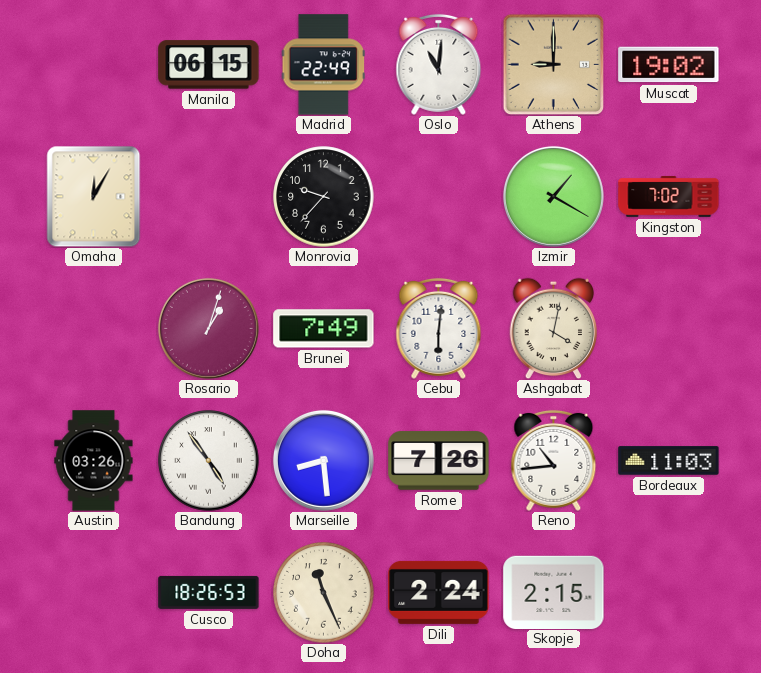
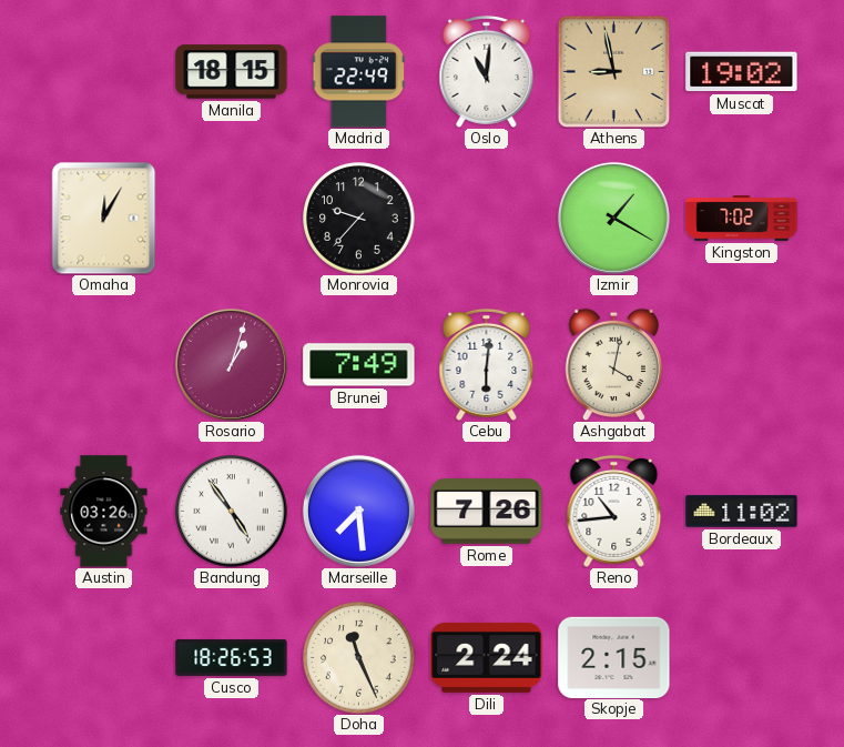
Manila: 06:15 -> 18:15
Athens: 9:00 -> 8:58
Marseille: 8:29 -> 7:29
Bordeaux: 11:03 -> 11:02
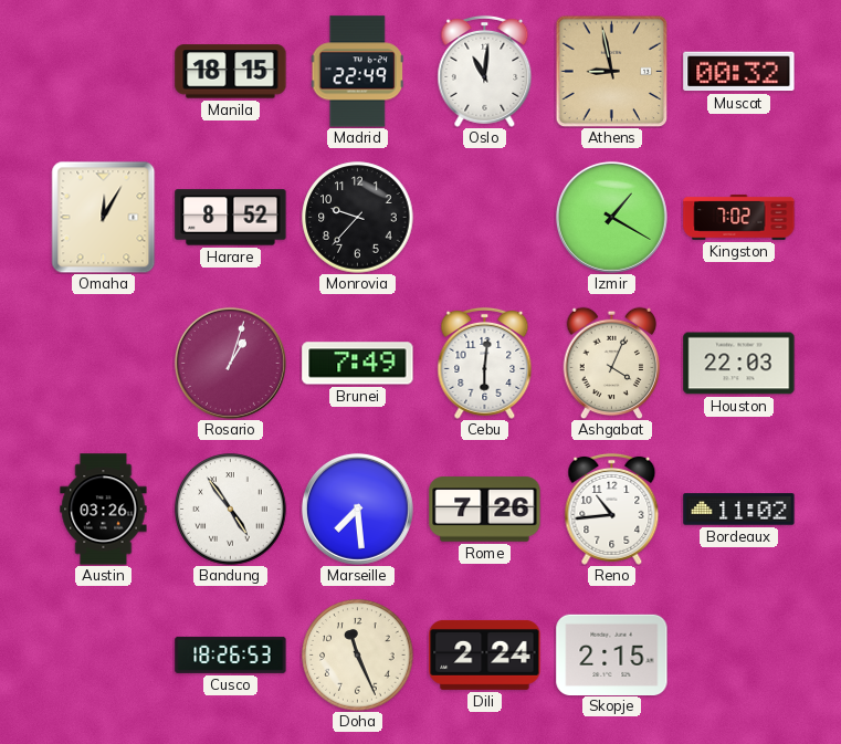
Muscat: 19:02 -> 00:32
Harare: none -> 8:52
Ashgabat: 4:02 -> 4:04
Houston: none -> 22:03
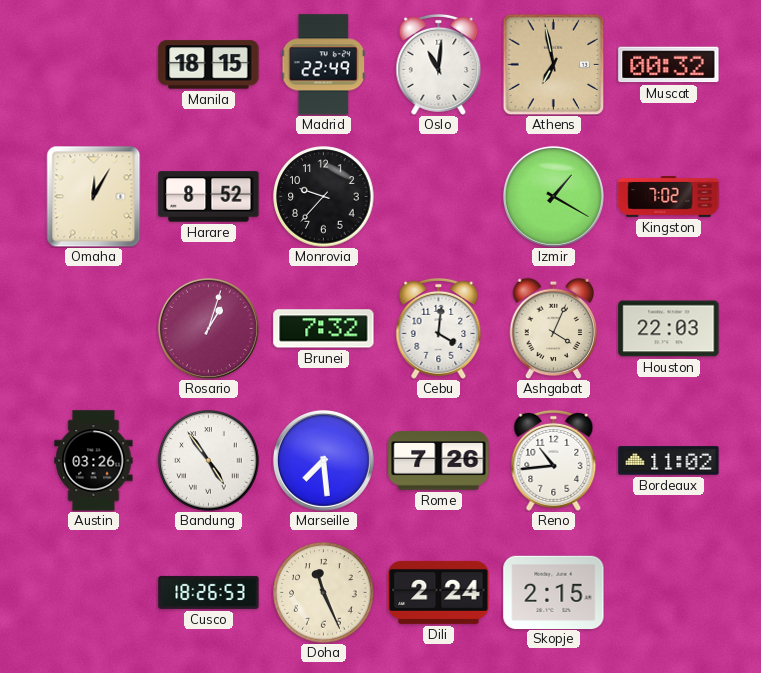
Athens: 8:58 -> 6:58
Brunei: 7:49 -> 7:32
Cebu: 6:01 -> 4:01
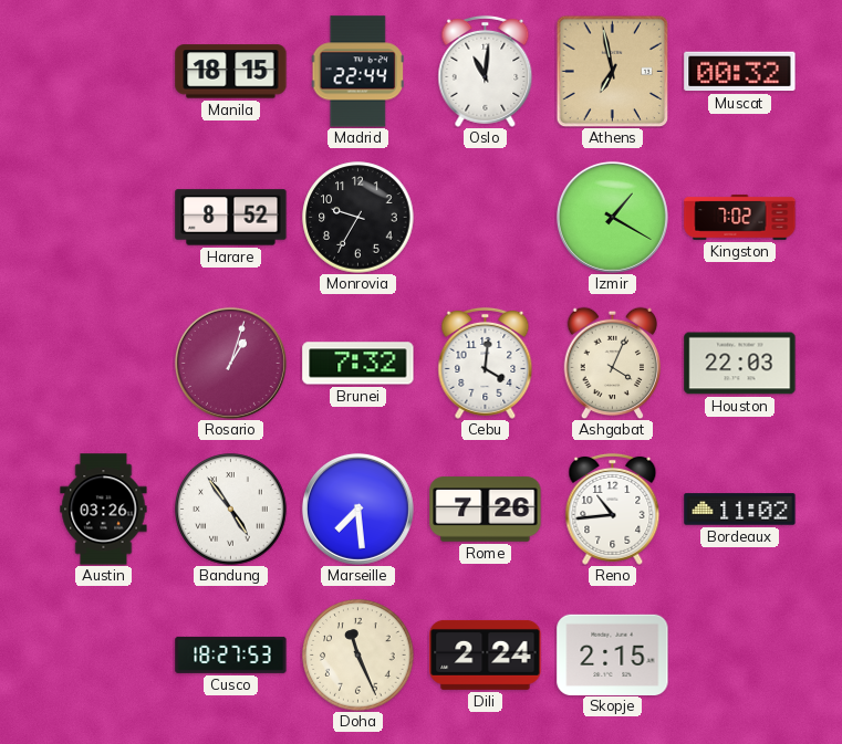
Madrid: 22:49 -> 22:44
Omaha: 12:05 -> none
Monrovia: 9:37 -> 9:35
Cusco: 18:26 -> 18:27
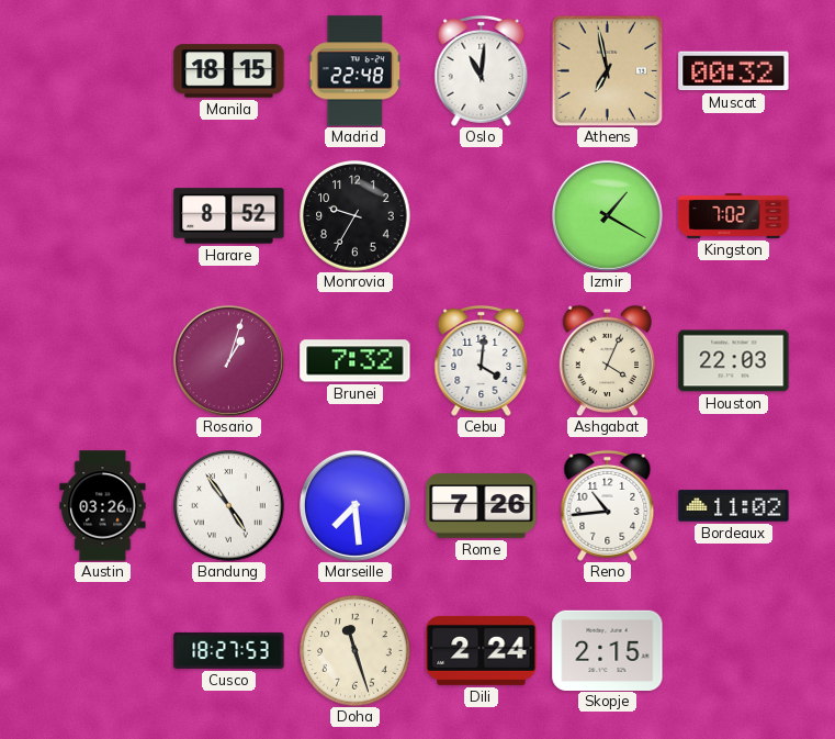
Madrid: 22:44 -> 22:48
Doha: 11:26 -> 11:27
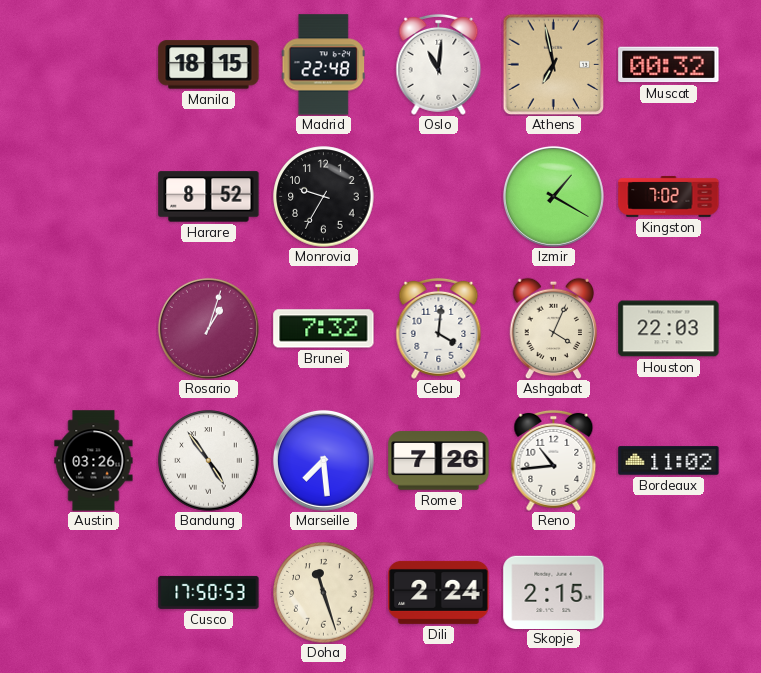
Cusco: 18:27 -> 17:50
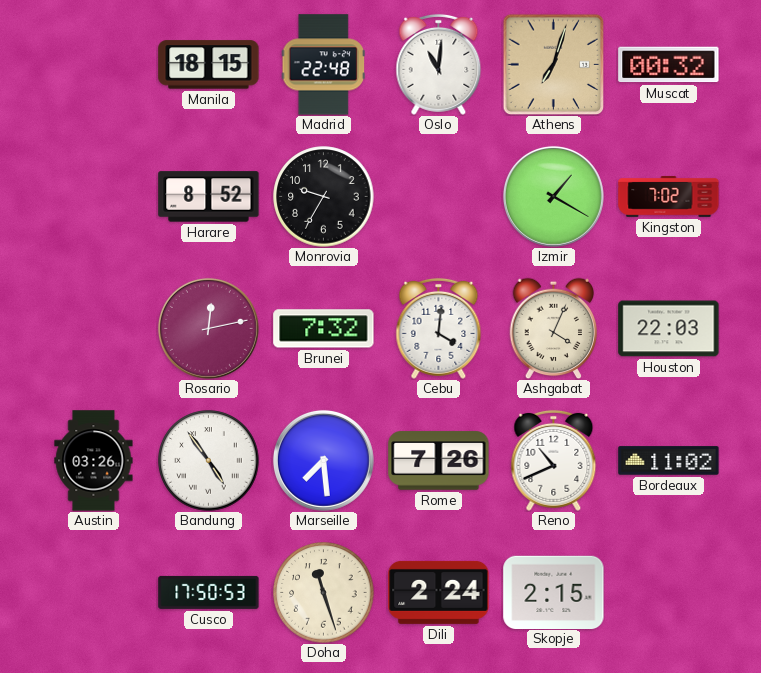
Athens: 6:58 -> 7:03
Rosario: 1:03 -> 12:13
Reno: 10:44 -> 10:41
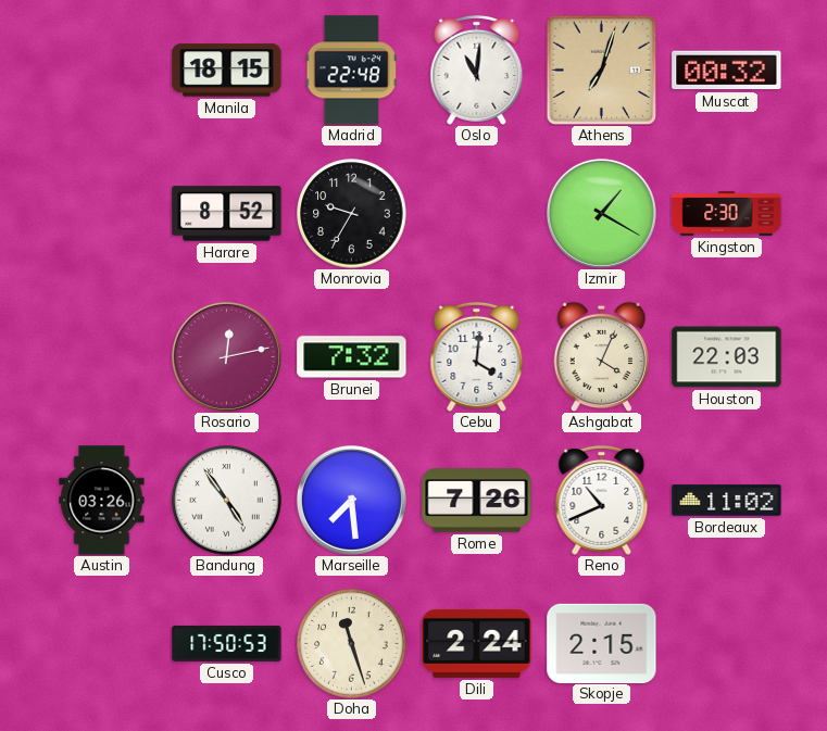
Kingston: 7:02 -> 2:30
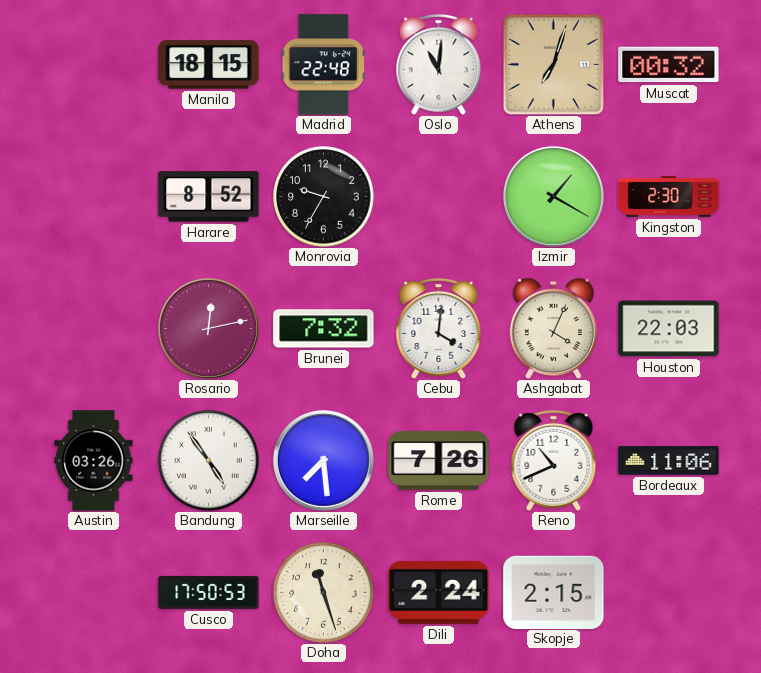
Bordeaux: 11:02 -> 11:06
